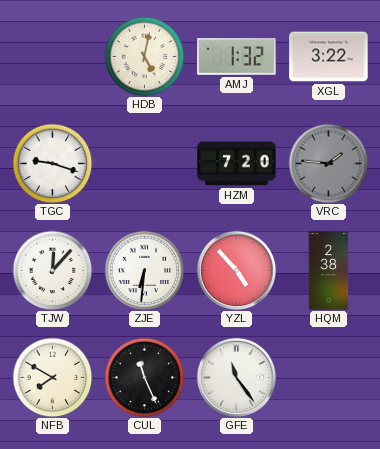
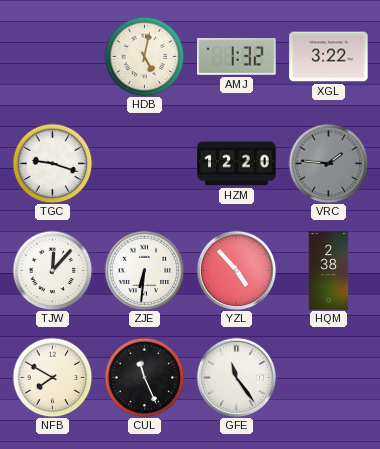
HZM: 7:20 -> 12:20
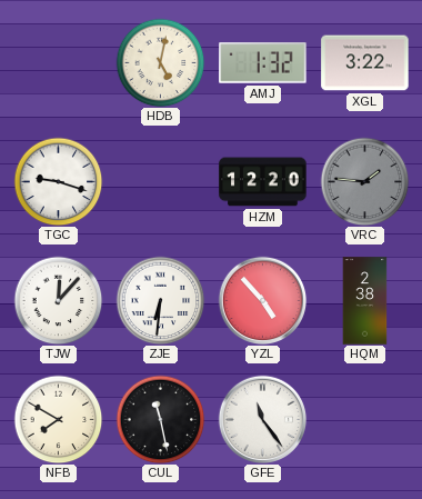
CUL: 11:26 -> 11:28
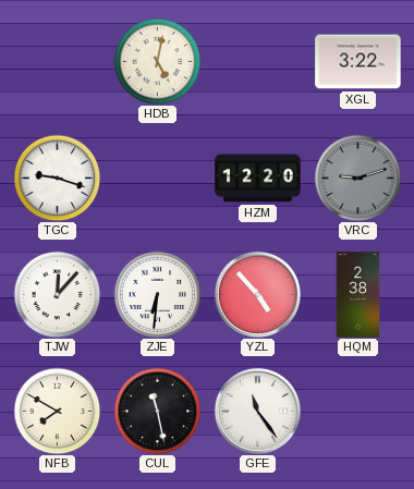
AMJ: 1:32 -> none
VRC: 1:46 -> 9:12
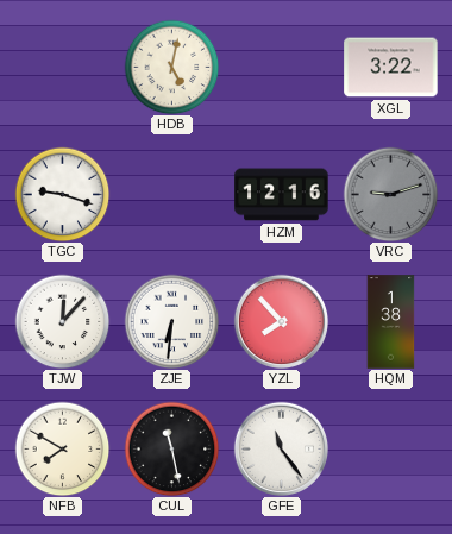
HZM: 12:20 -> 12:16
YZL: 4:53 -> 7:53
HQM: 2:38 -> 1:38
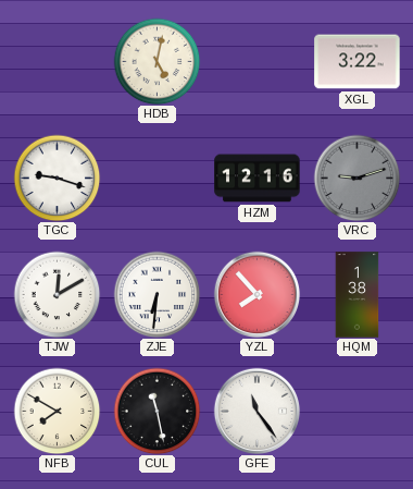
TJW: 12:07 -> 12:10
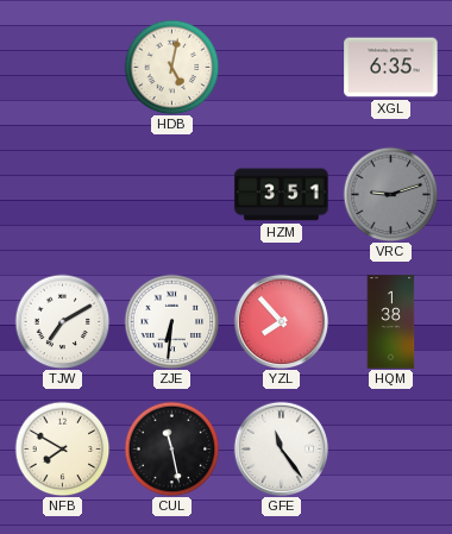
XGL: 3:22 -> 6:35
TGC: 9:18 -> none
HZM: 12:16 -> 3:51
TJW: 12:10 -> 7:10
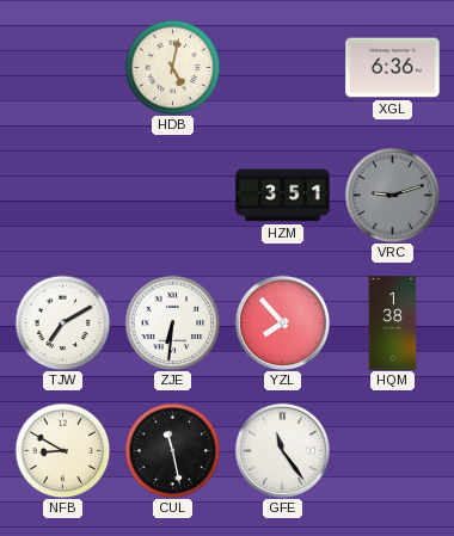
XGL: 6:35 -> 6:36
NFB: 7:50 -> 8:50
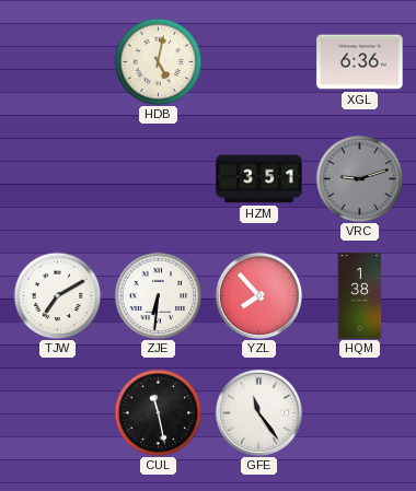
NFB: 8:50 -> none
